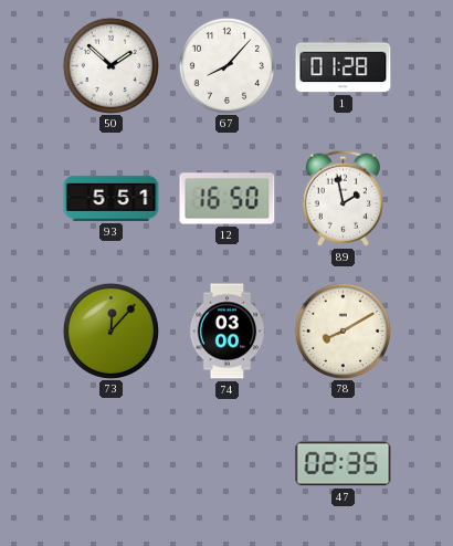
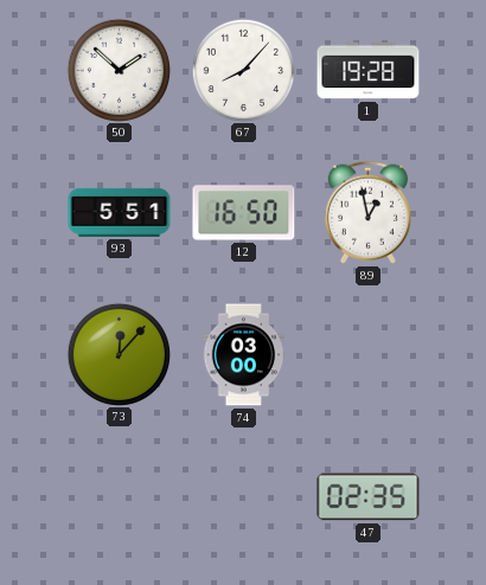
1: 01:28 -> 19:28
89: 1:58 -> 12:58
78: 8:10 -> none
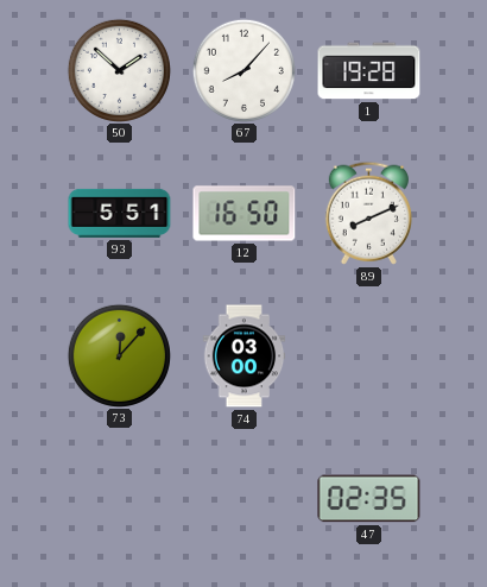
89: 12:58 -> 8:11
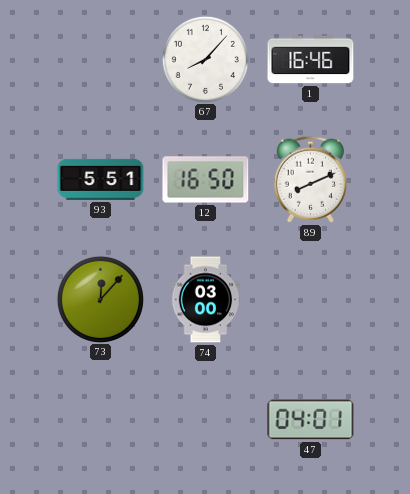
50: 1:52 -> none
1: 19:28 -> 16:46
47: 02:35 -> 04:01
